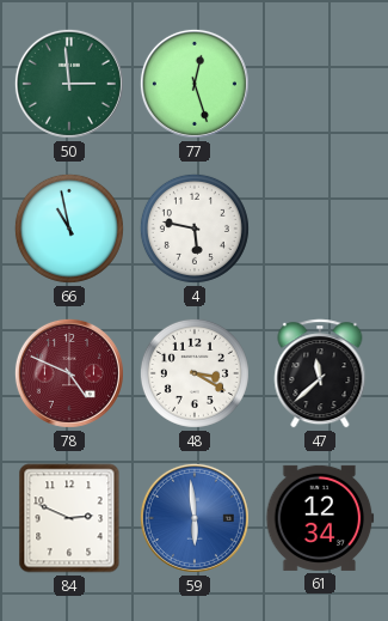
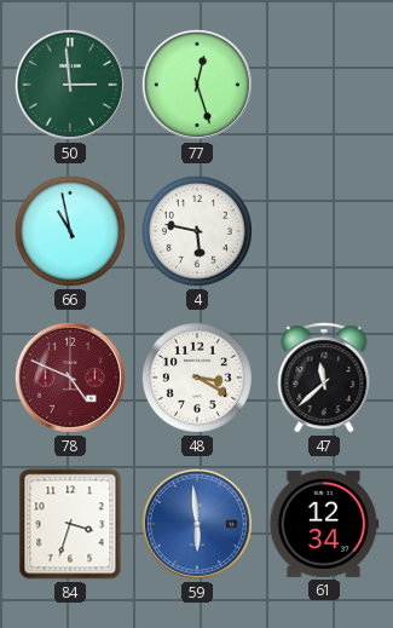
84: 2:49 -> 3:33
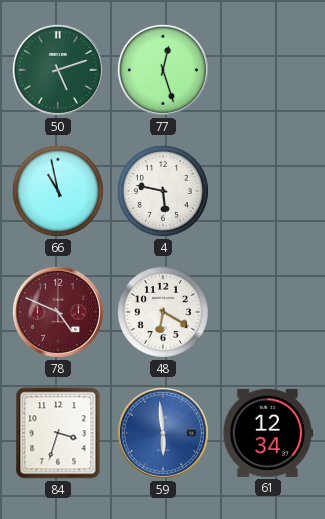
50: 2:59 -> 5:12
48: 3:20 -> 6:20
47: 11:38 -> none
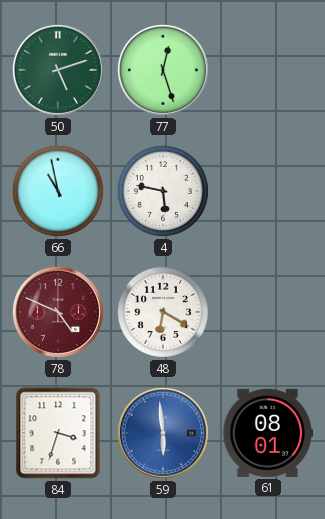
61: 12:34 -> 08:01
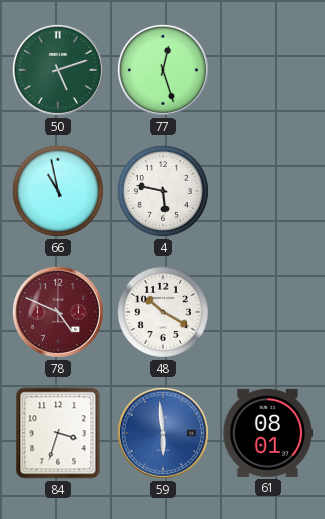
48: 6:20 -> 10:20
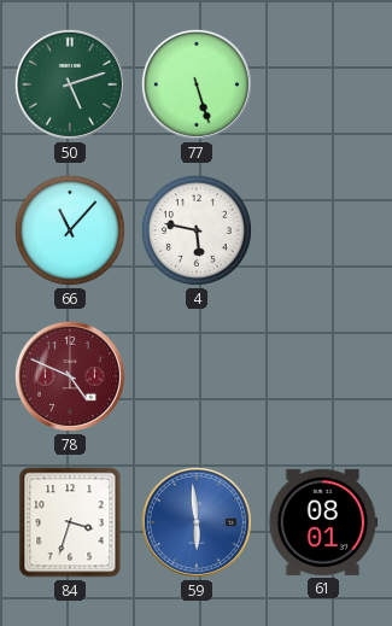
77: 12:27 -> 5:27
66: 10:58 -> 11:07
48: 10:20 -> none
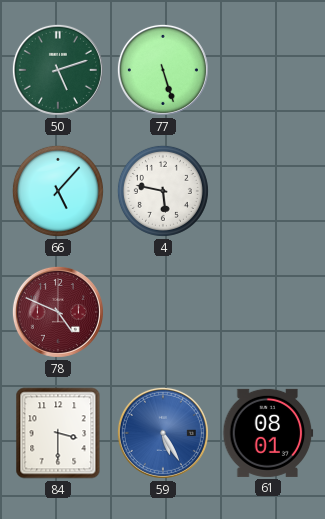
66: 11:07 -> 5:07
84: 3:33 -> 3:30
59: 5:59 -> 5:25
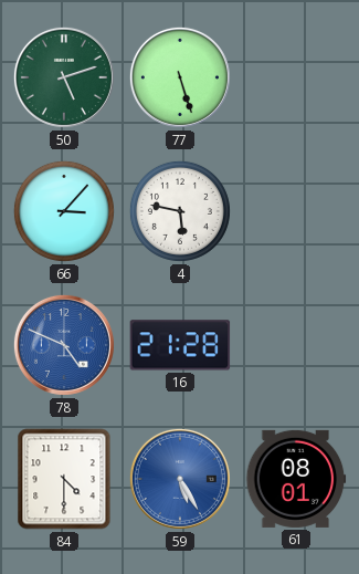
66: 5:07 -> 3:07
78 dial: burgundy -> blue
16: none -> 21:28
84: 3:30 -> 4:30
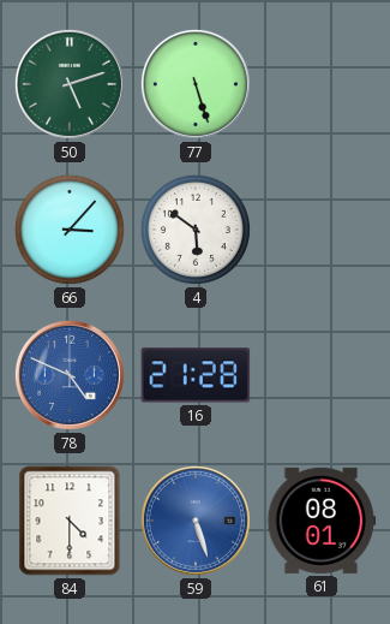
4: 5:47 -> 5:51
59: 5:25 -> 5:27
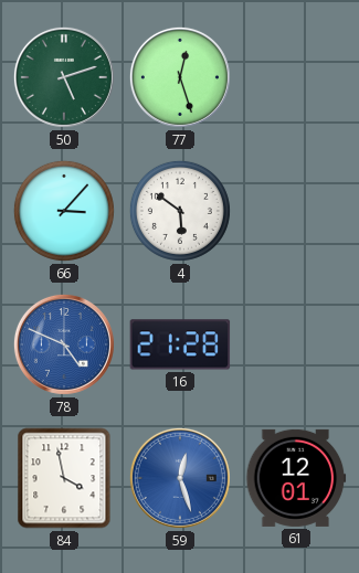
77: 5:27 -> 12:27
84: 4:30 -> 3:58
59: 5:27 -> 12:27
61: 08:01 -> 12:01
